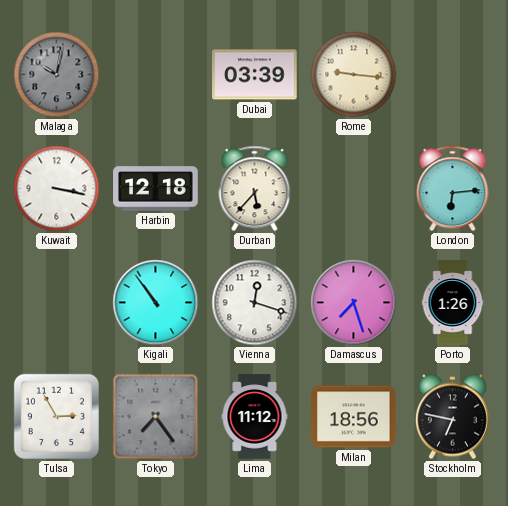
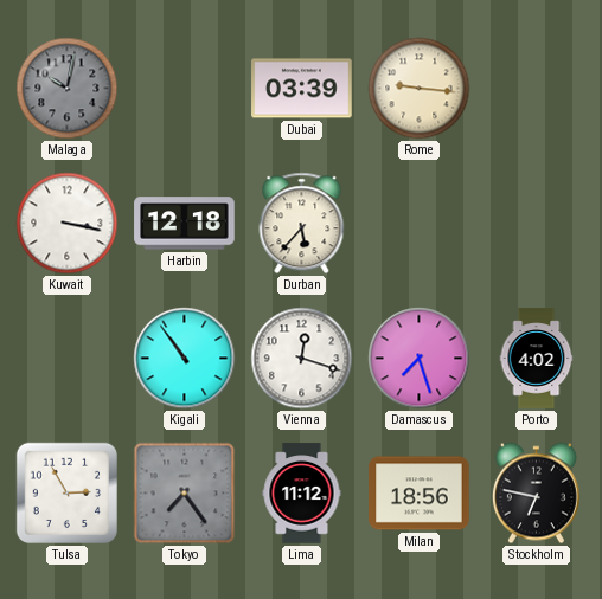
London: 6:14 -> none
Porto: 1:26 -> 4:02
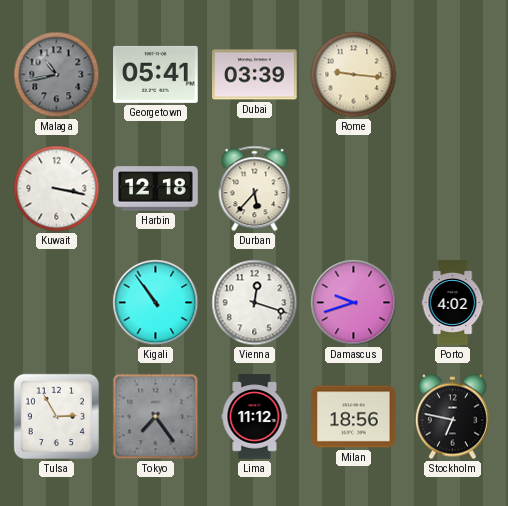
Malaga: 10:02 -> 10:43
Georgetown: none -> 05:41
Damascus: 7:27 -> 9:42
